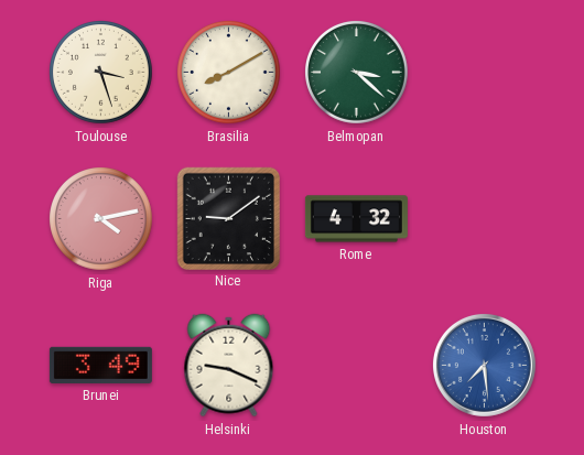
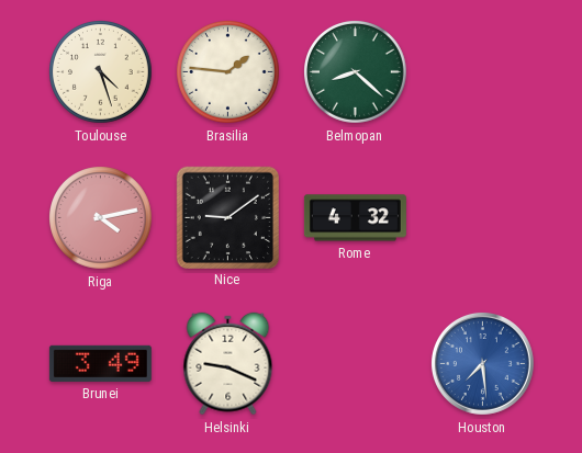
Toulouse: 3:27 -> 4:27
Brasilia: 8:10 -> 1:46
Belmopan: 3:22 -> 8:22
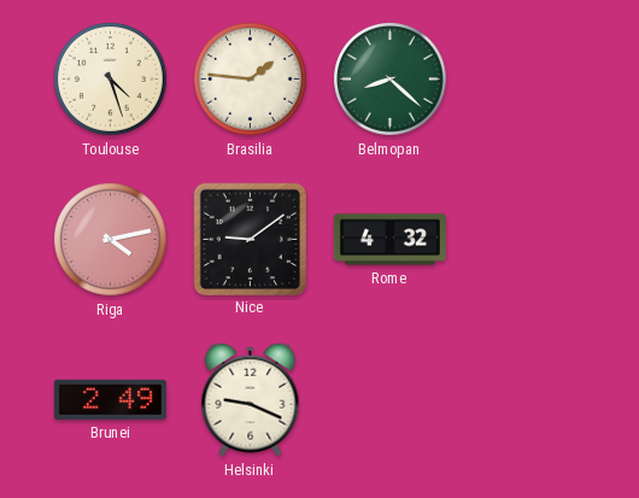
Brunei: 3:49 -> 2:49
Houston: 7:29 -> none
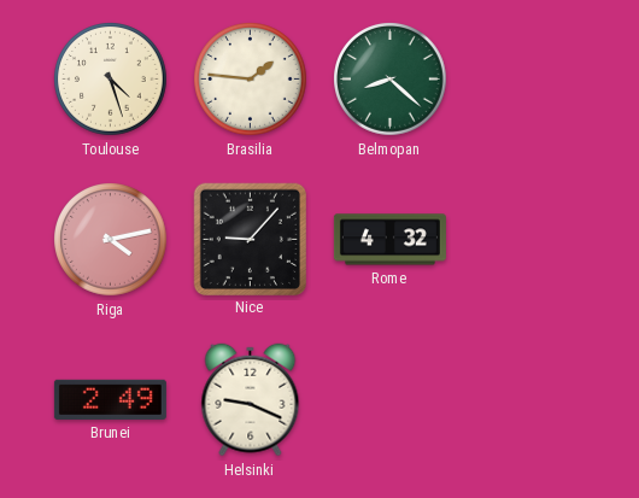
Nice: 9:09 -> 9:07
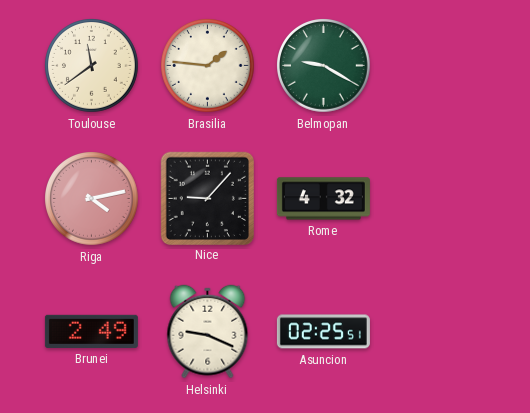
Toulouse: 4:27 -> 11:39
Belmopan: 8:22 -> 9:20
Asuncion: none -> 02:25
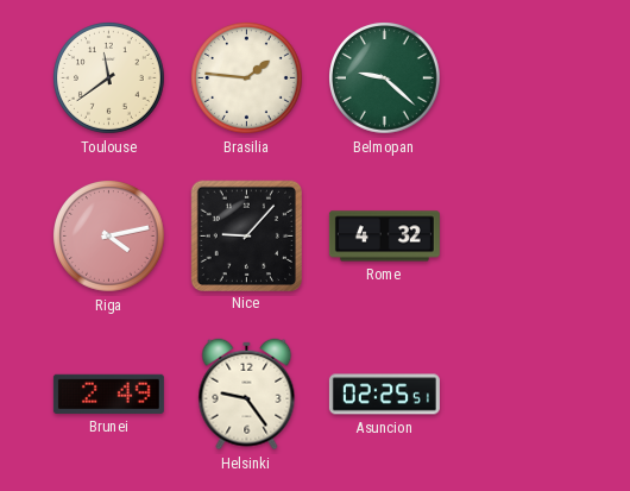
Belmopan: 9:20 -> 9:22
Helsinki: 9:19 -> 9:24
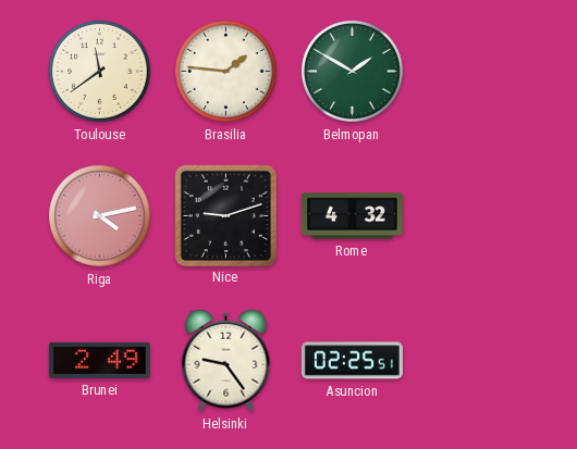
Belmopan: 9:22 -> 1:50
Nice: 9:07 -> 9:12
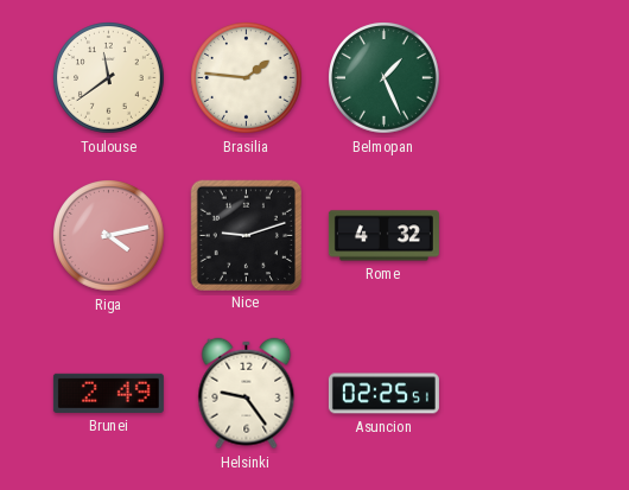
Belmopan: 1:50 -> 1:26
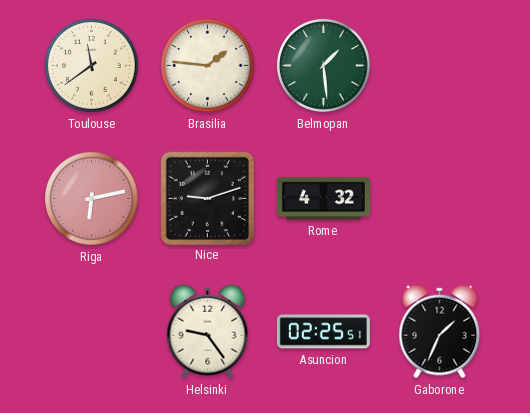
Belmopan: 1:26 -> 1:29
Riga: 4:13 -> 6:13
Brunei: 2:49 -> none
Gaborone: none -> 1:34
